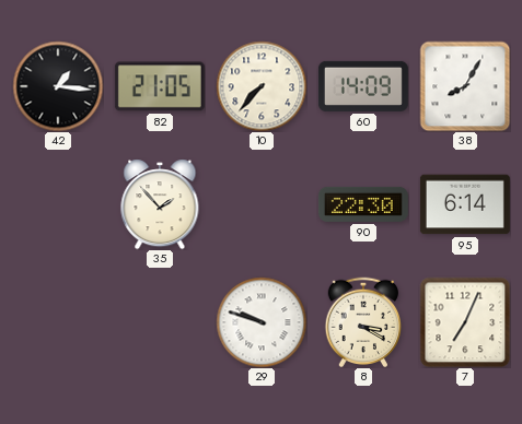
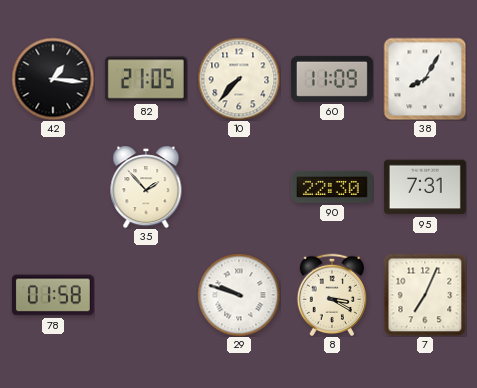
60: 14:09 -> 11:09
95: 6:14 -> 7:31
78: none -> 01:58
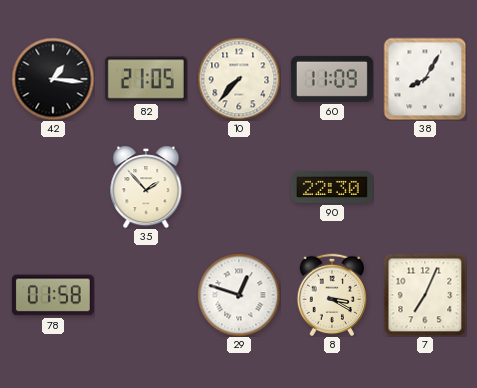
95: 7:31 -> none
29: 9:48 -> 12:48
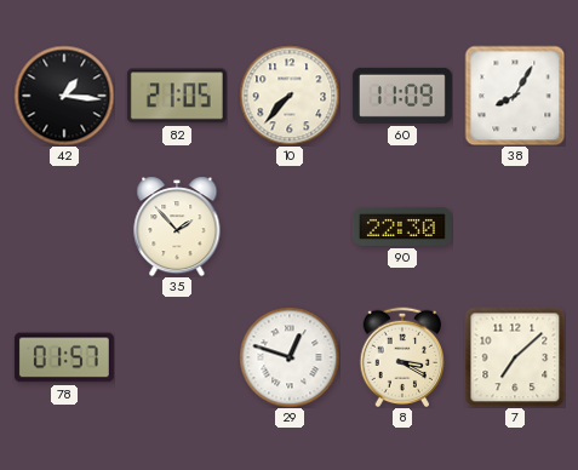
78: 01:58 -> 01:57
7: 7:04 -> 7:08
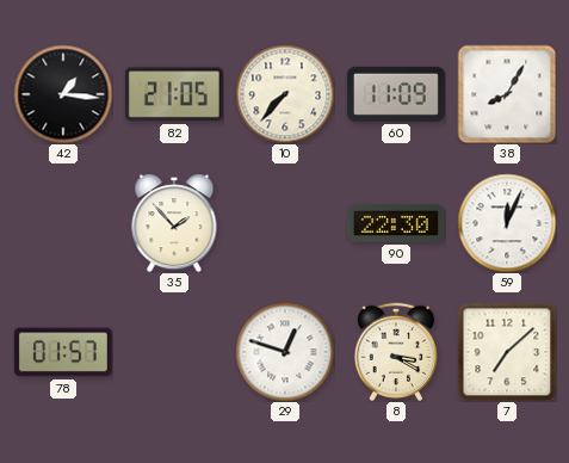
59: none -> 12:04
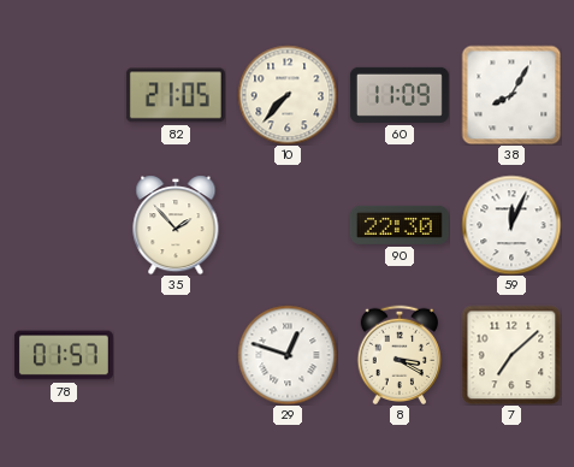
42: 1:16 -> none
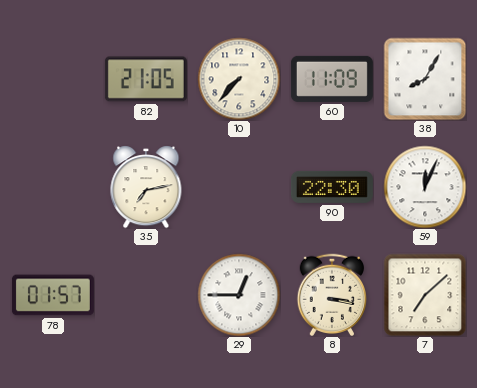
35: 1:53 -> 7:13
29: 12:48 -> 12:45
8: 3:20 -> 3:17
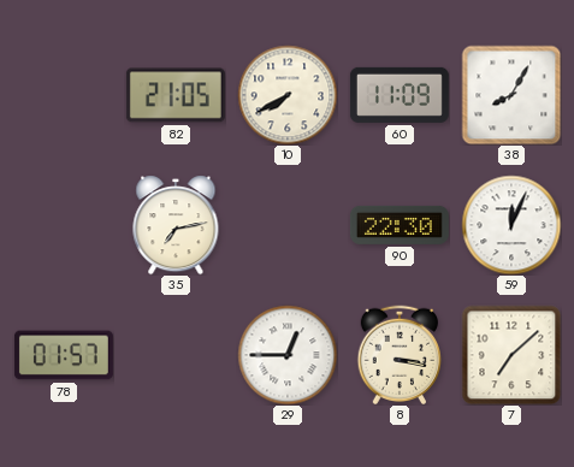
10: 7:37 -> 7:40
